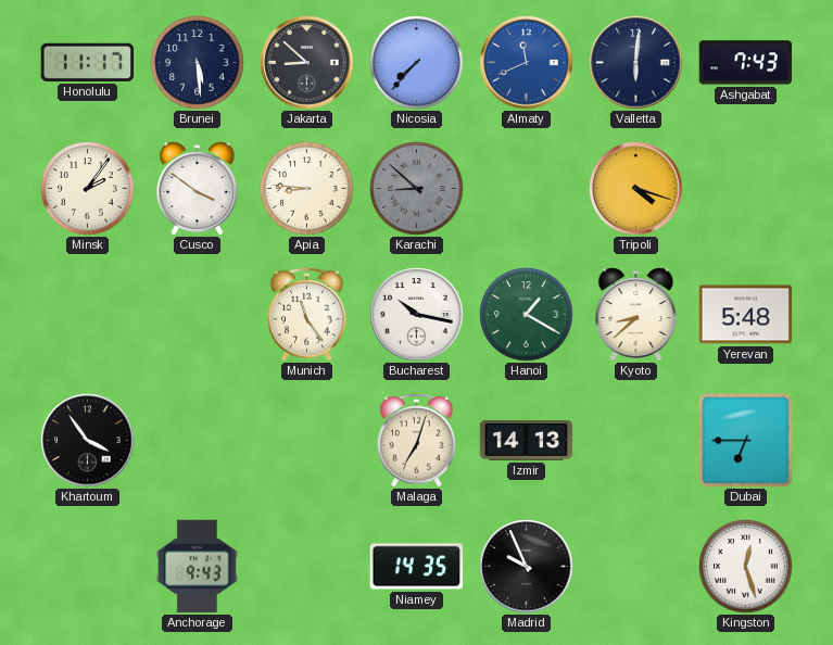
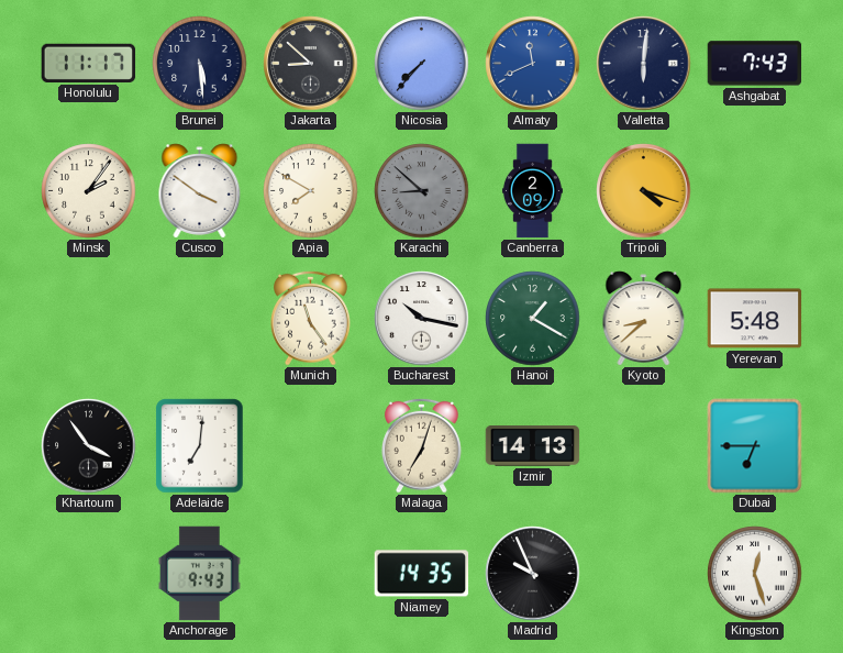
Apia: 8:46 -> 7:50
Canberra: none -> 2:09
Adelaide: none -> 7:01
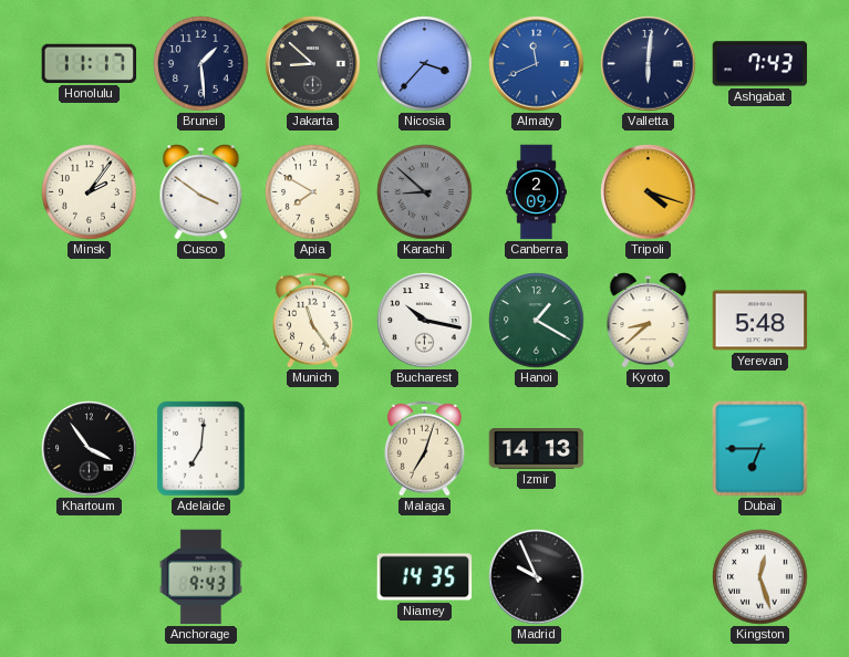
Brunei: 5:29 -> 1:29
Nicosia: 7:37 -> 3:37
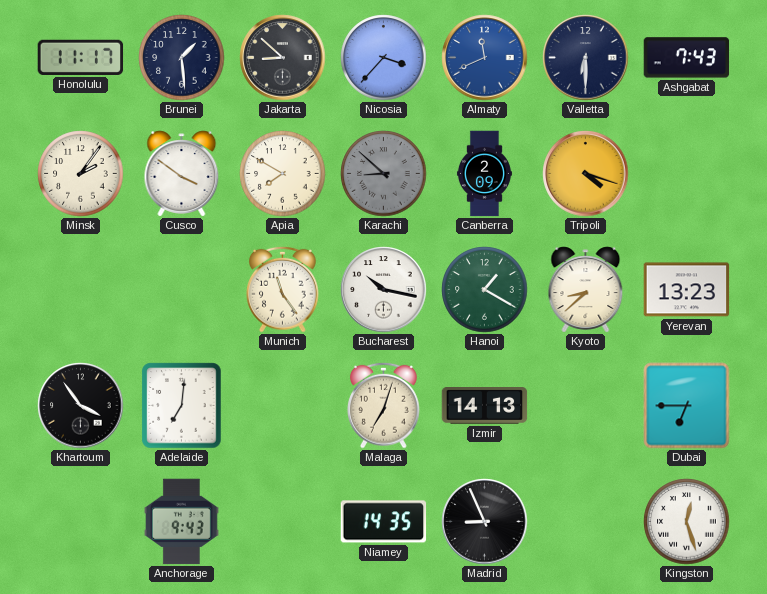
Valletta: 6:01 -> 6:30
Yerevan: 5:48 -> 13:23
Madrid: 9:56 -> 8:56
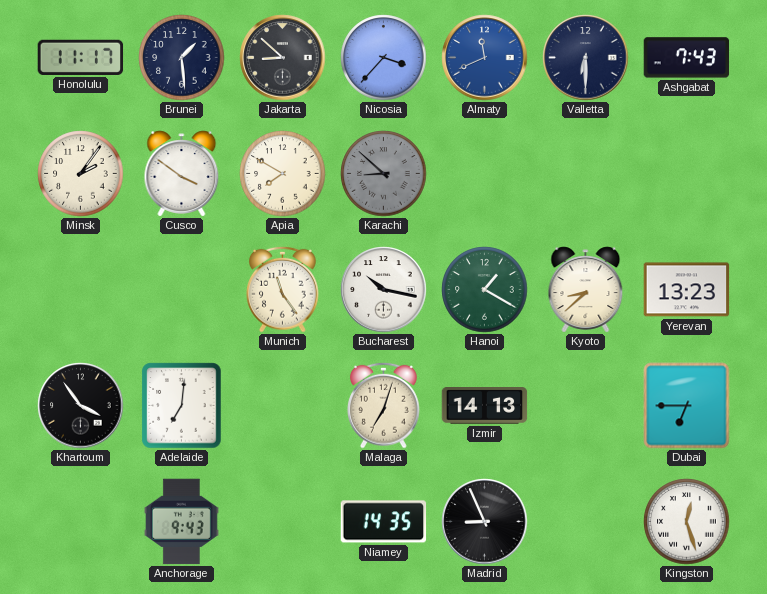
Canberra: 2:09 -> none
Tripoli: 4:18 -> none
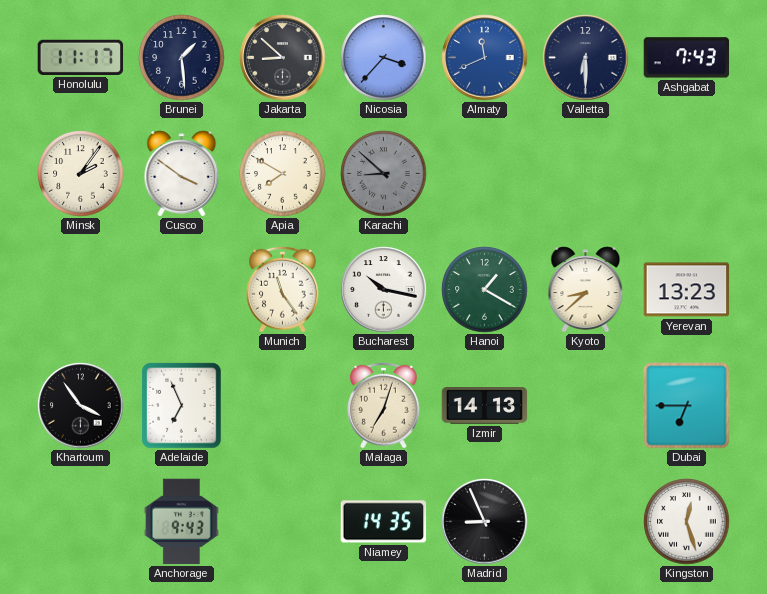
Adelaide: 7:01 -> 6:56
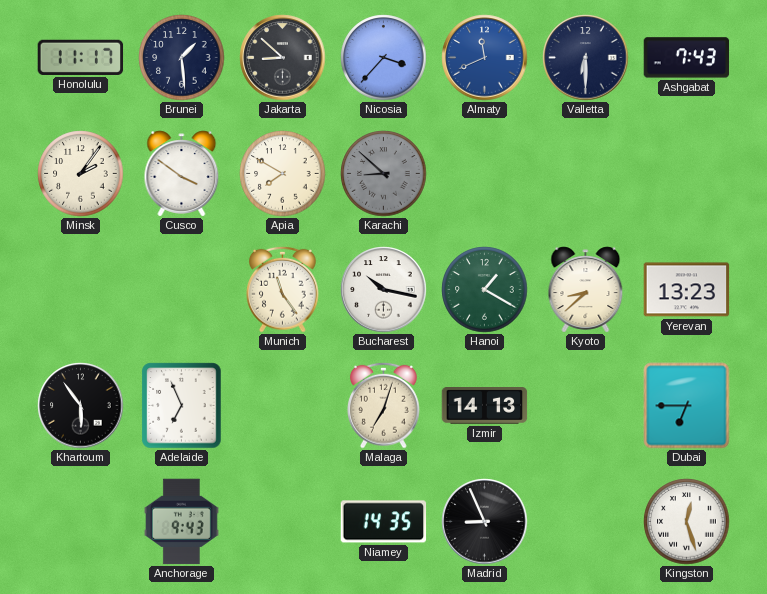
Khartoum: 3:54 -> 5:54
